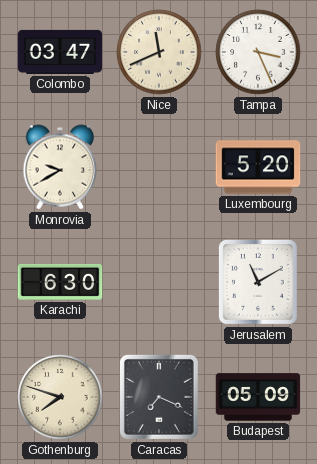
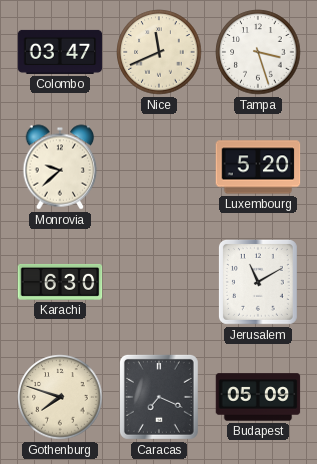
Tampa: 3:26 -> 3:27
Monrovia: 9:40 -> 9:38
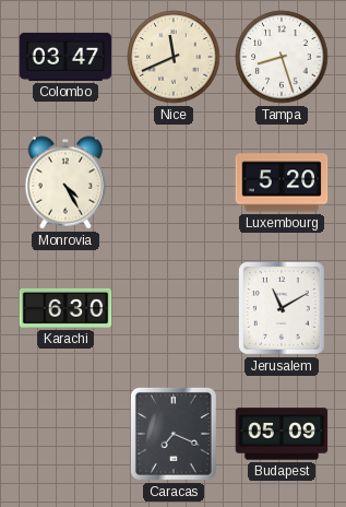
Tampa: 3:27 -> 8:27
Monrovia: 9:38 -> 4:25
Gothenburg: 7:48 -> none
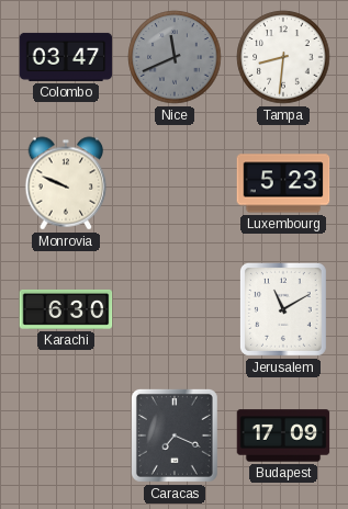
Nice dial: cream -> grey
Tampa: 8:27 -> 8:31
Monrovia: 4:25 -> 9:49
Luxembourg: 5:20 -> 5:23
Budapest: 05:09 -> 17:09
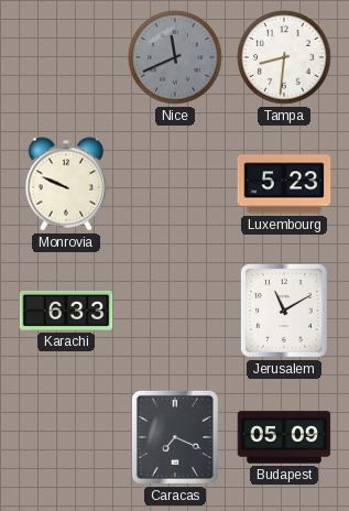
Colombo: 03:47 -> none
Karachi: 6:30 -> 6:33
Budapest: 17:09 -> 05:09
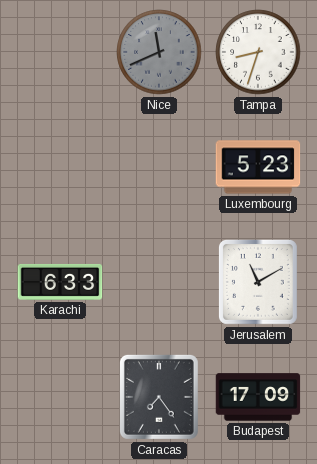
Tampa: 8:31 -> 8:33
Monrovia: 9:49 -> none
Caracas: 7:19 -> 7:24
Budapest: 05:09 -> 17:09
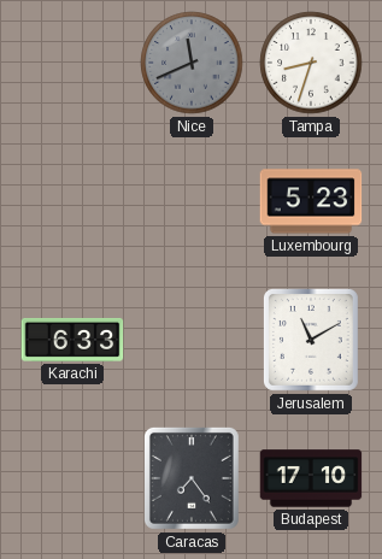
Budapest: 17:09 -> 17:10
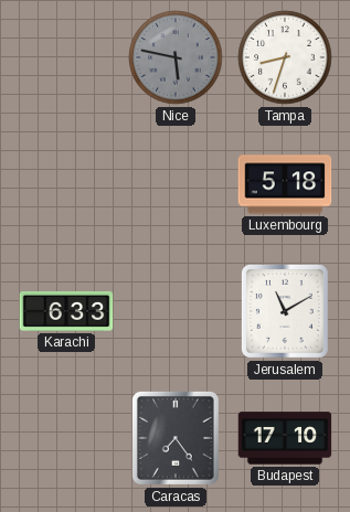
Nice: 11:41 -> 5:47
Luxembourg: 5:23 -> 5:18
